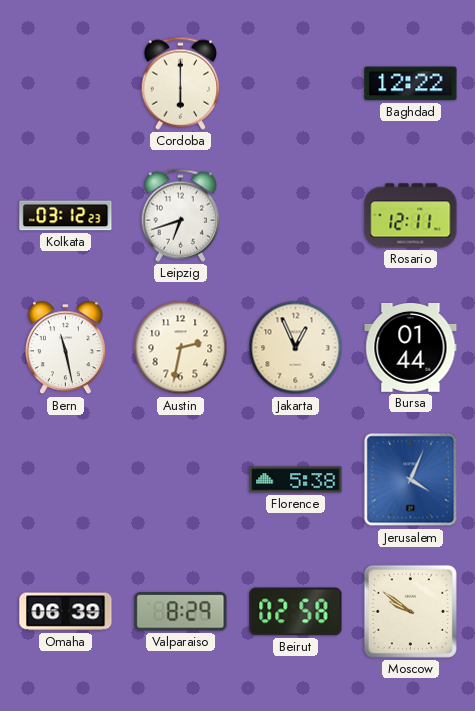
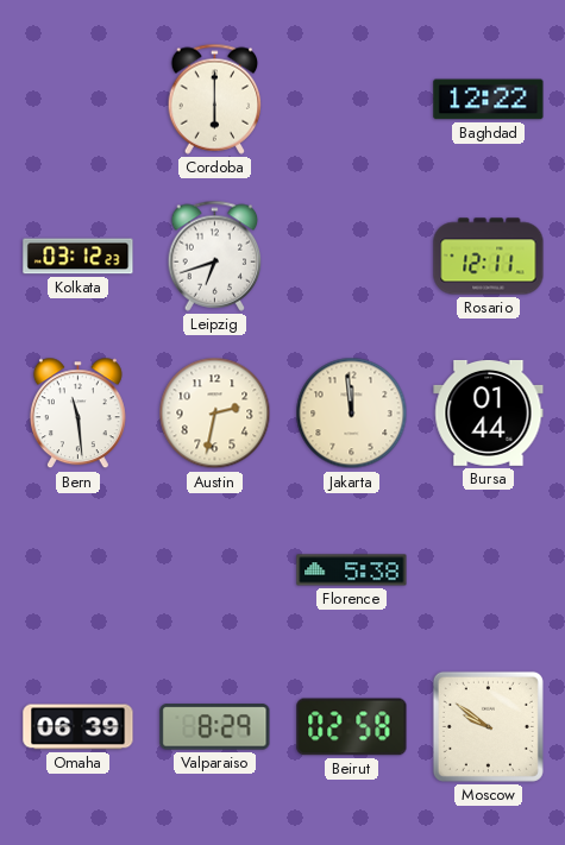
Bern: 11:28 -> 11:29
Jakarta: 12:56 -> 11:59
Jerusalem: 4:04 -> none
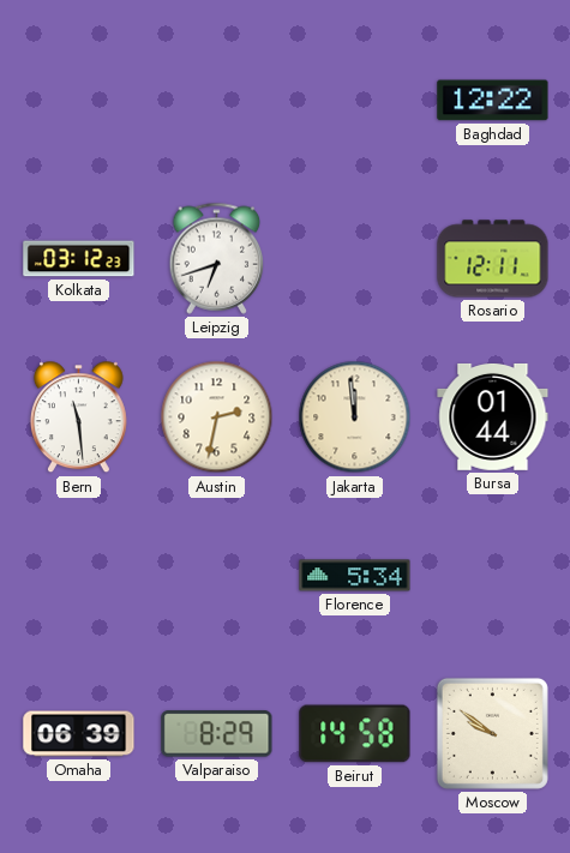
Cordoba: 6:00 -> none
Florence: 5:38 -> 5:34
Beirut: 02:58 -> 14:58
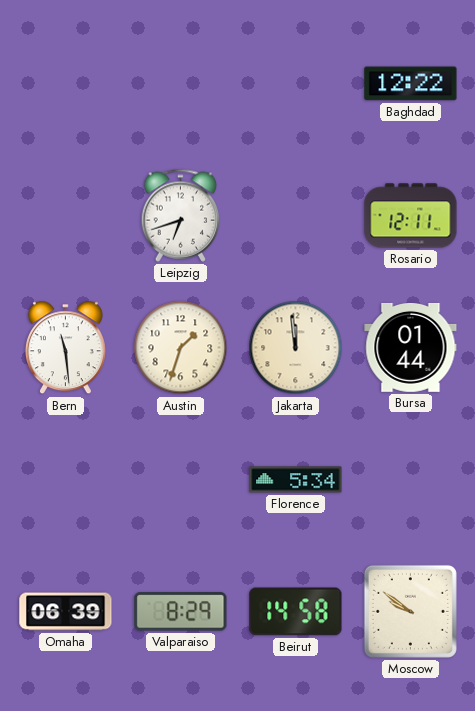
Kolkata: 03:12 -> none
Austin: 2:32 -> 1:33
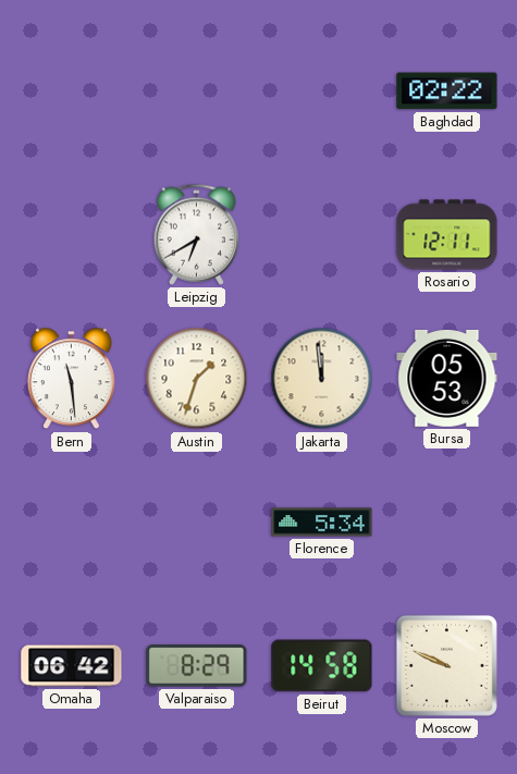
Baghdad: 12:22 -> 02:22
Leipzig: 6:42 -> 6:40
Bursa: 01:44 -> 05:53
Omaha: 06:39 -> 06:42
Moscow: 9:51 -> 9:49
